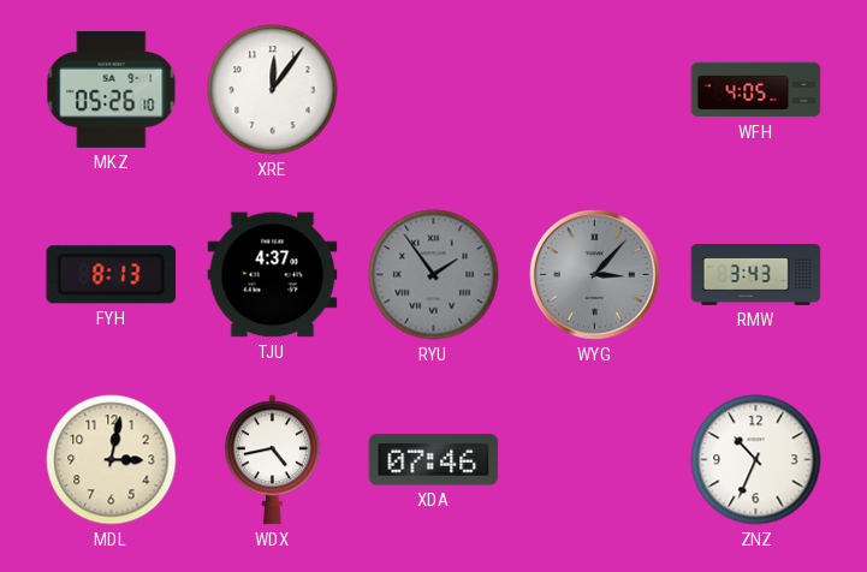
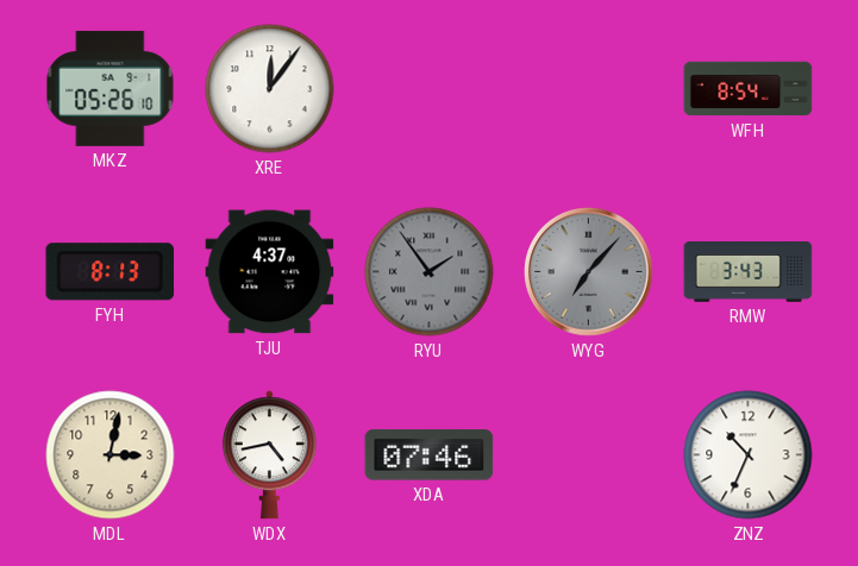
WFH: 4:05 -> 8:54
WYG: 3:07 -> 7:07
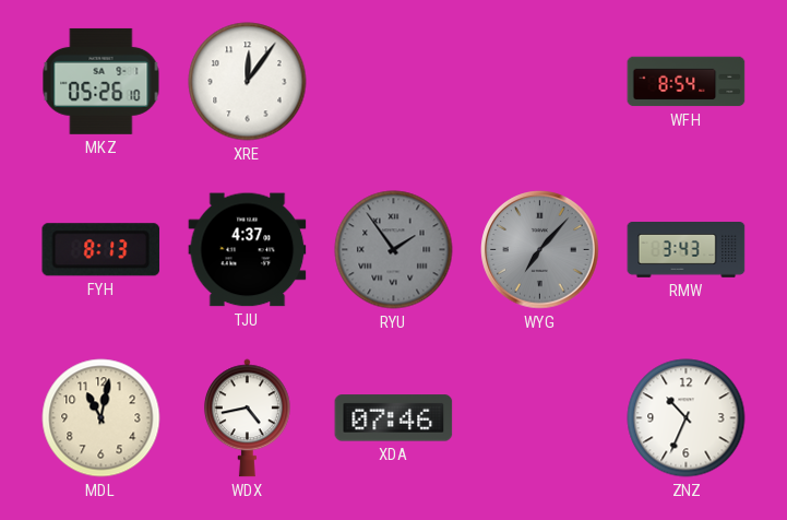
MDL: 3:02 -> 11:02
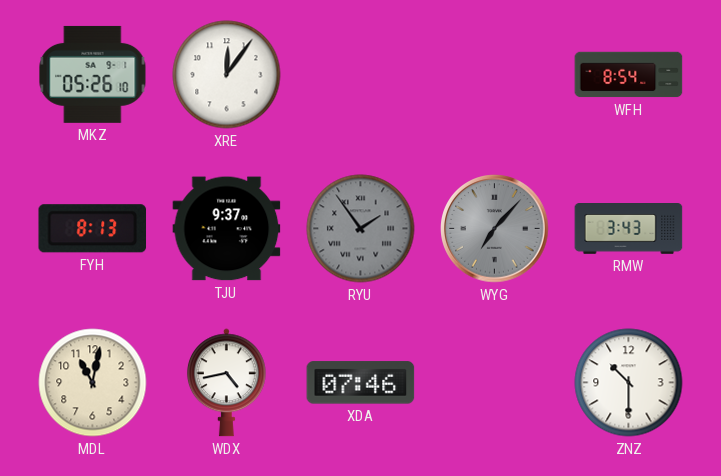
TJU: 4:37 -> 9:37
ZNZ: 10:34 -> 10:30
